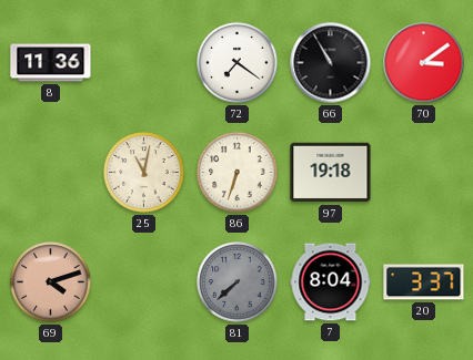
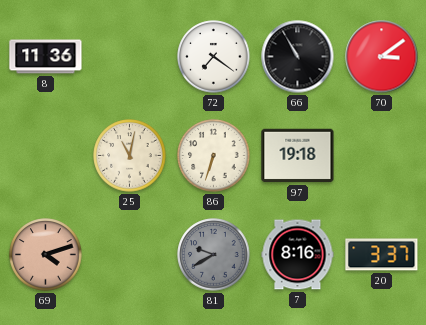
81: 7:38 -> 9:40
7: 8:04 -> 8:16
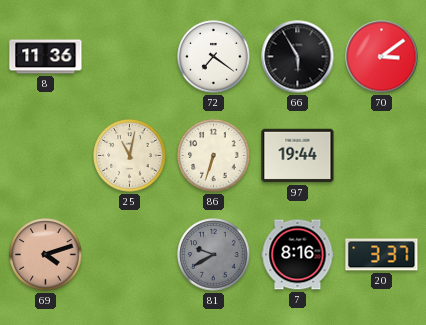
66: 10:55 -> 5:55
97: 19:18 -> 19:44
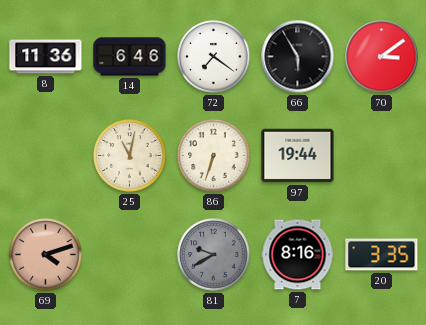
14: none -> 6:46
20: 3:37 -> 3:35
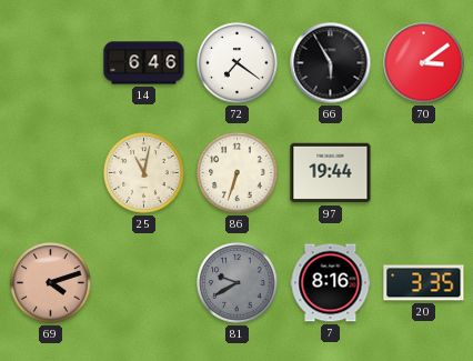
8: 11:36 -> none
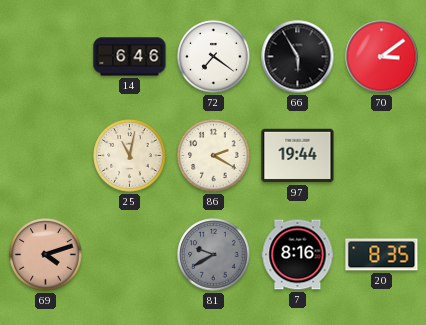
86: 6:33 -> 2:20
20: 3:35 -> 8:35
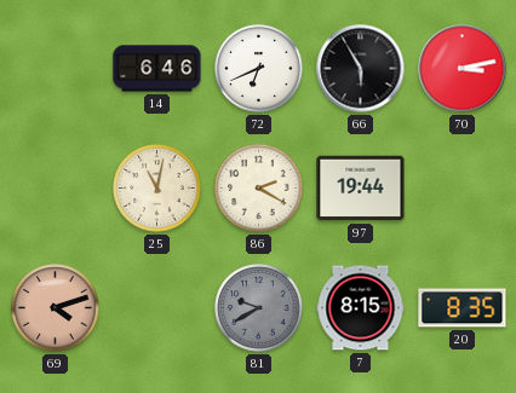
72: 7:21 -> 6:41
70: 3:09 -> 3:13
7: 8:16 -> 8:15
